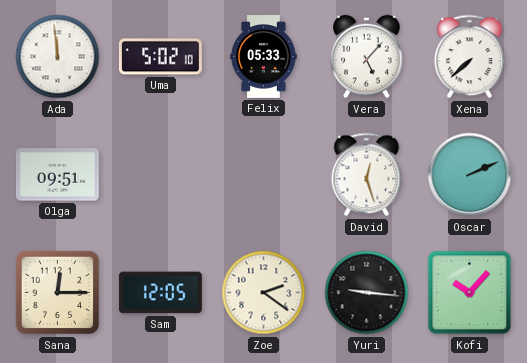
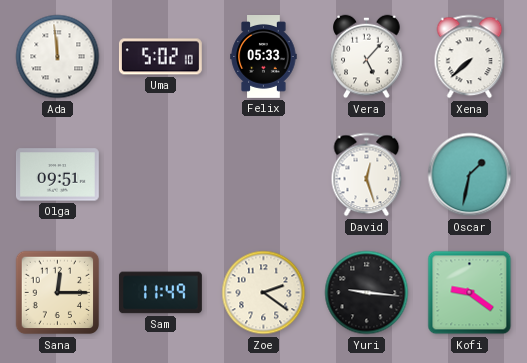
Oscar: 2:11 -> 1:32
Sam: 12:05 -> 11:49
Kofi: 10:07 -> 9:21
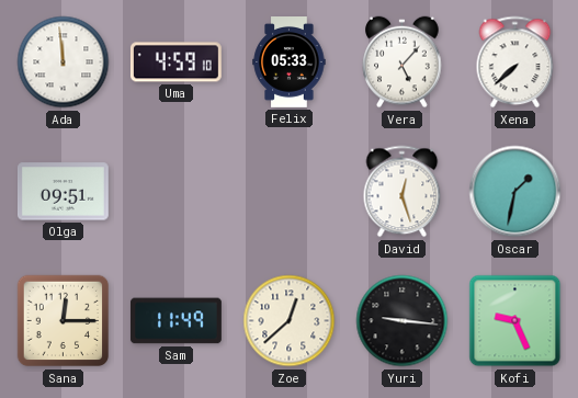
Uma: 5:02 -> 4:59
Zoe: 2:21 -> 12:38
Kofi: 9:21 -> 9:26
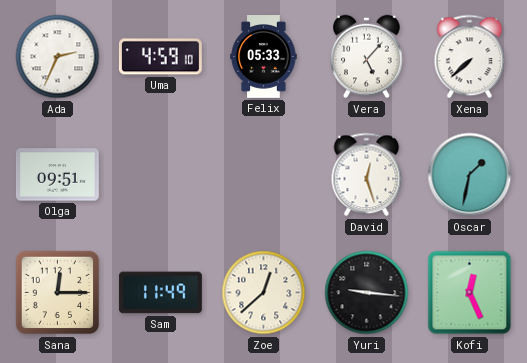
Ada: 11:59 -> 2:34
Kofi: 9:26 -> 12:26
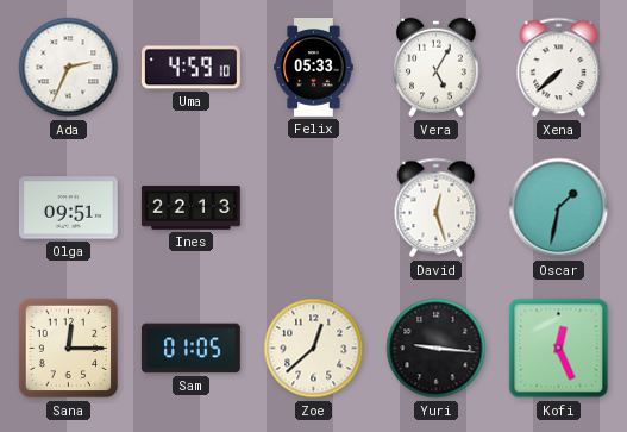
Vera: 5:07 -> 5:05
Ines: none -> 22:13
Sam: 11:49 -> 01:05
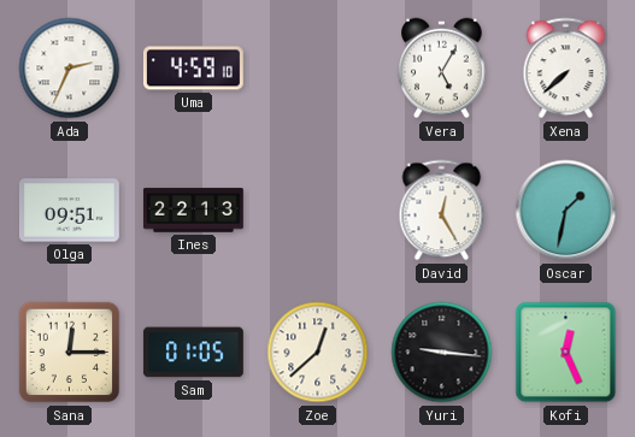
Felix: 05:33 -> none
David: 12:27 -> 12:25
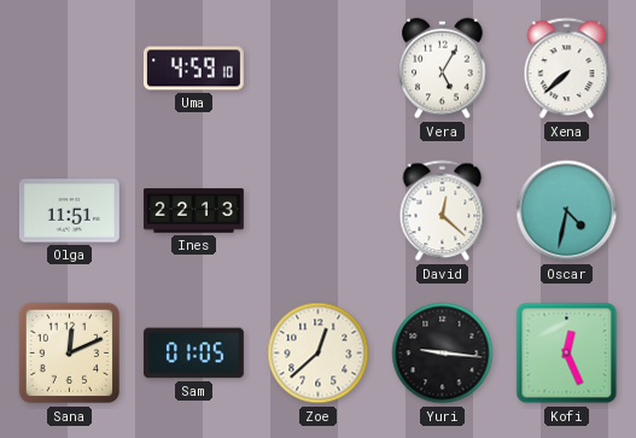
Ada: 2:34 -> none
Olga: 09:51 -> 11:51
David: 12:25 -> 12:22
Oscar: 1:32 -> 4:32
Sana: 12:15 -> 12:11
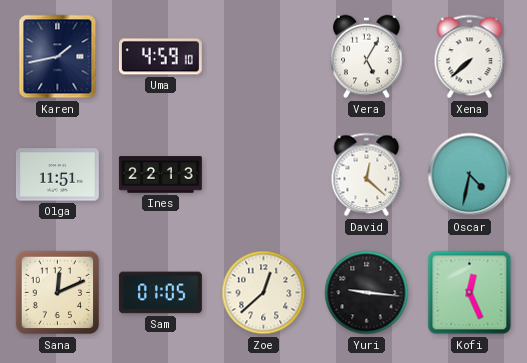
Karen: none -> 1:43
